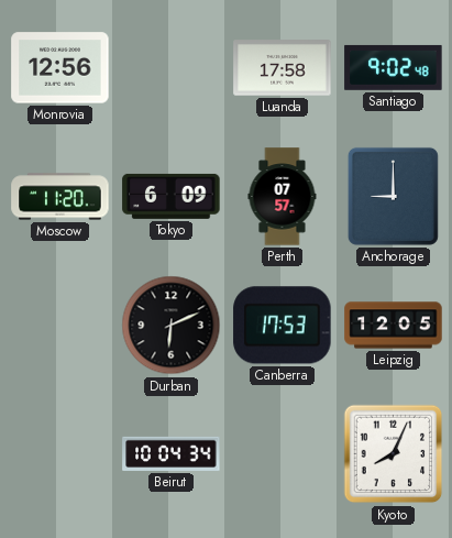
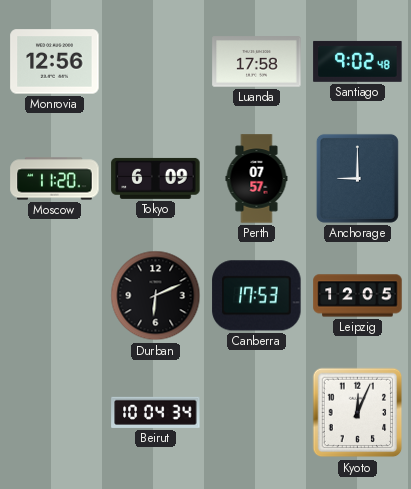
Kyoto: 8:04 -> 12:04
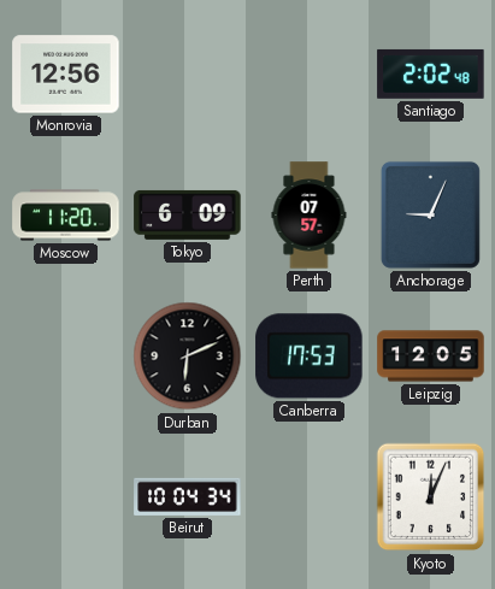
Luanda: 17:58 -> none
Santiago: 9:02 -> 2:02
Anchorage: 9:00 -> 9:04
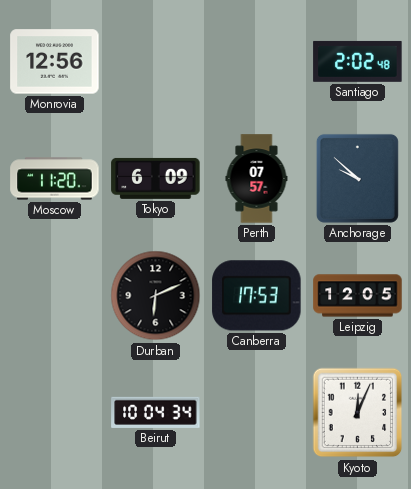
Anchorage: 9:04 -> 9:52
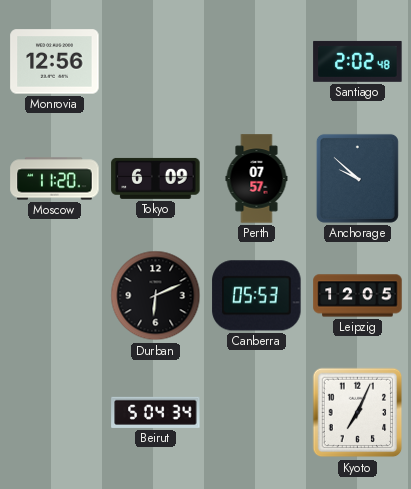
Canberra: 17:53 -> 05:53
Beirut: 10:04 -> 5:04
Kyoto: 12:04 -> 7:04
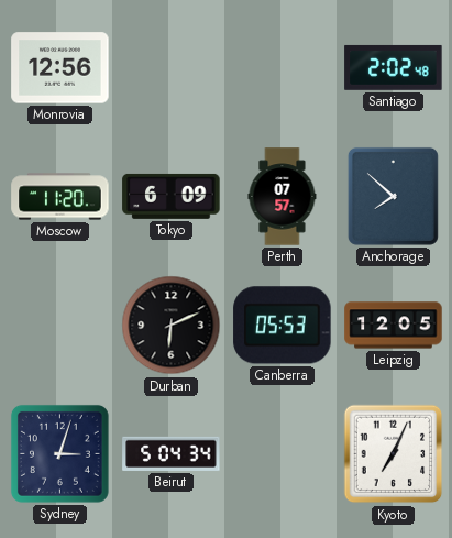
Anchorage: 9:52 -> 7:52
Sydney: none -> 3:03
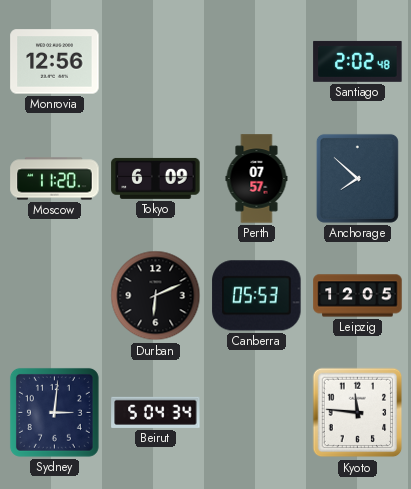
Sydney: 3:03 -> 3:01
Kyoto: 7:04 -> 11:46
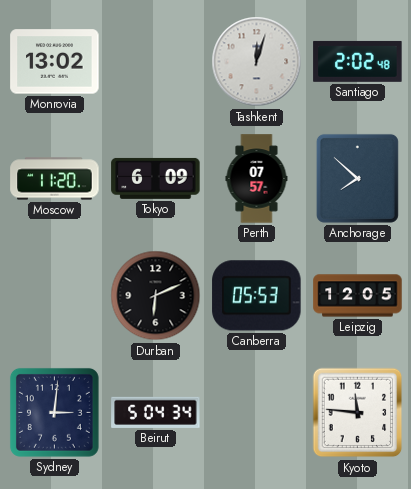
Monrovia: 12:56 -> 13:02
Tashkent: none -> 12:03
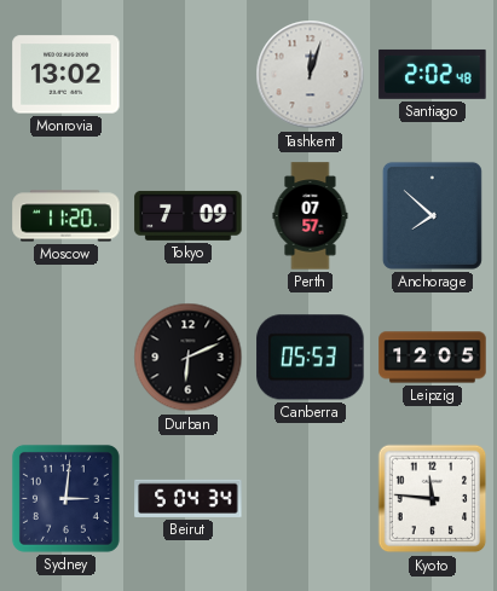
Tokyo: 6:09 -> 7:09
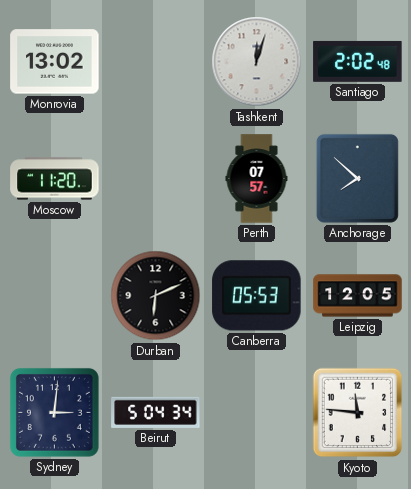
Tokyo: 7:09 -> none
